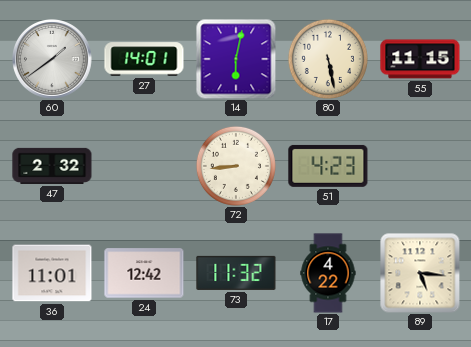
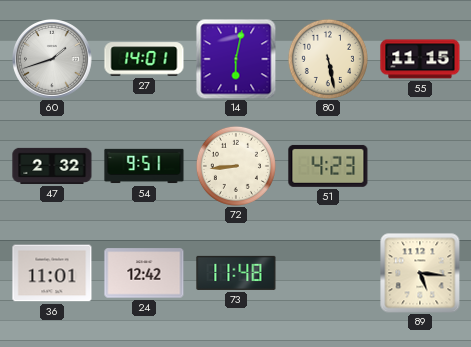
60: 1:39 -> 1:42
54: none -> 9:51
73: 11:32 -> 11:48
17: 4:22 -> none
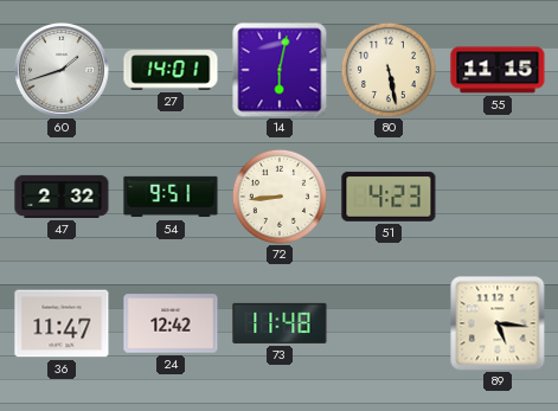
36: 11:01 -> 11:47
